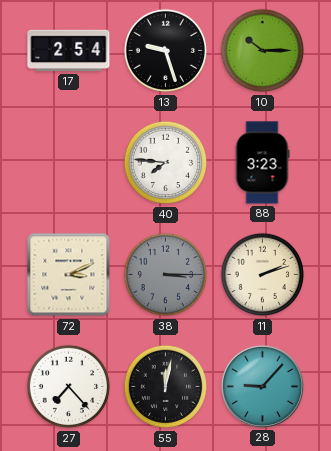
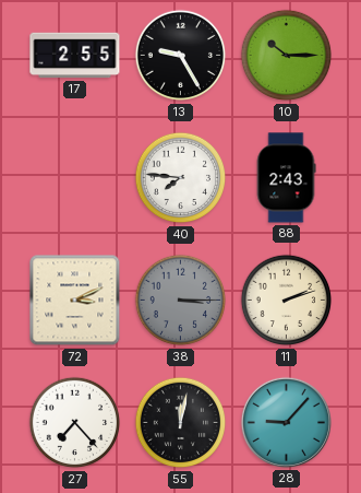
17: 2:54 -> 2:55
13: 9:27 -> 9:25
88: 3:23 -> 2:43
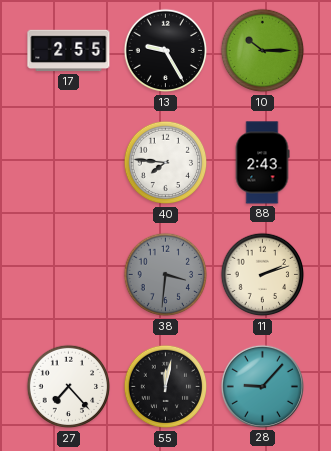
72: 3:11 -> none
38: 3:15 -> 3:31
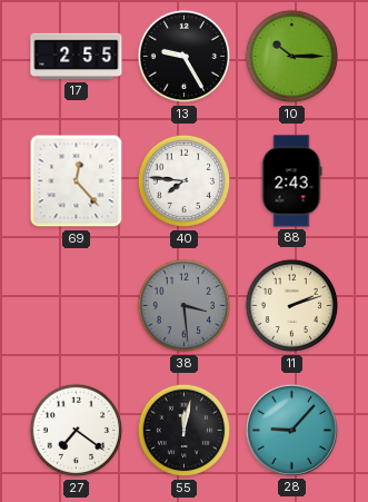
69: none -> 12:23
38: 3:31 -> 3:29
27: 7:23 -> 7:21
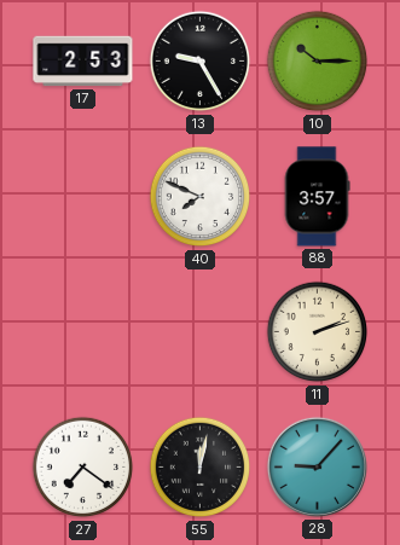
17: 2:55 -> 2:53
69: 12:23 -> none
40: 7:46 -> 7:49
88: 2:43 -> 3:57
38: 3:29 -> none
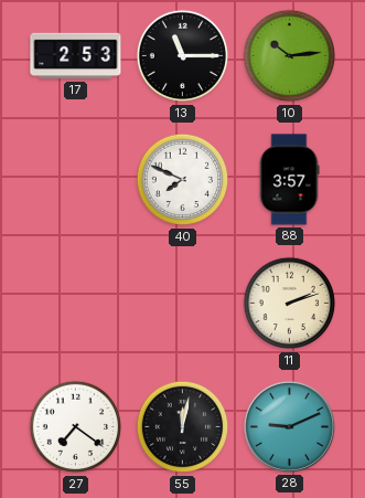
13: 9:25 -> 11:15
10: 10:15 -> 10:14
28: 9:07 -> 9:11
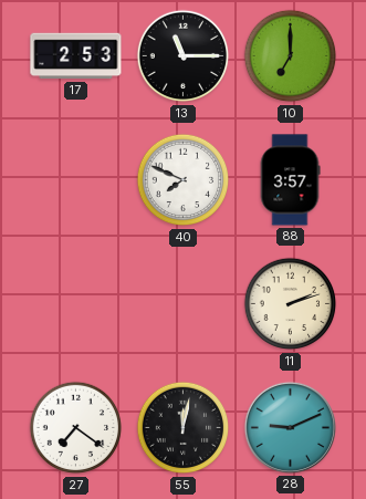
10: 10:14 -> 7:00
